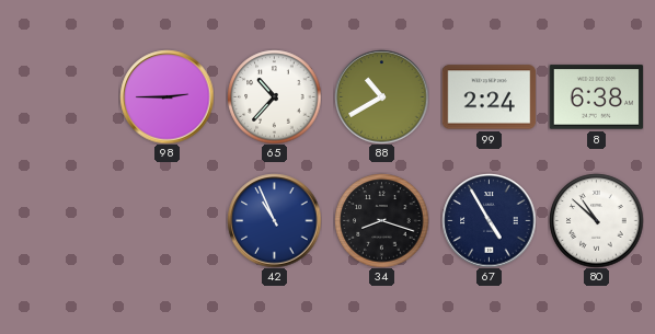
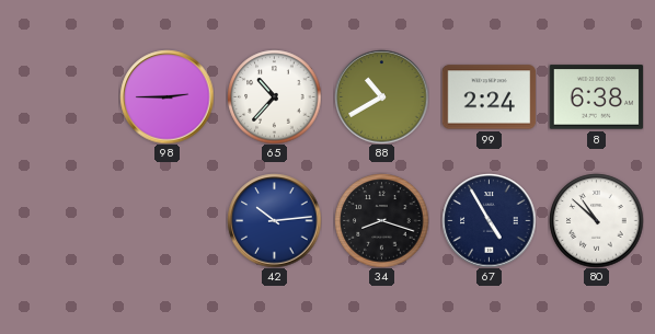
42: 10:56 -> 10:14
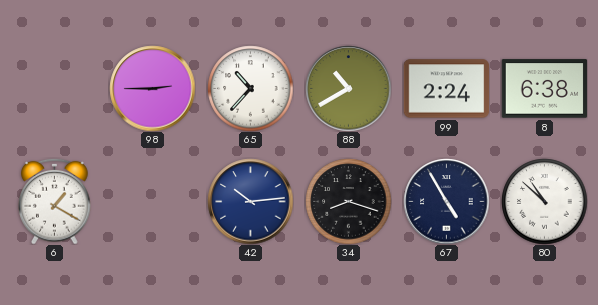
6: none -> 1:20
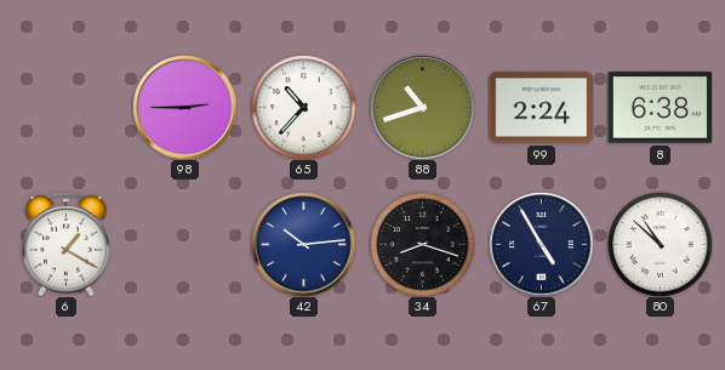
88: 10:40 -> 10:42
